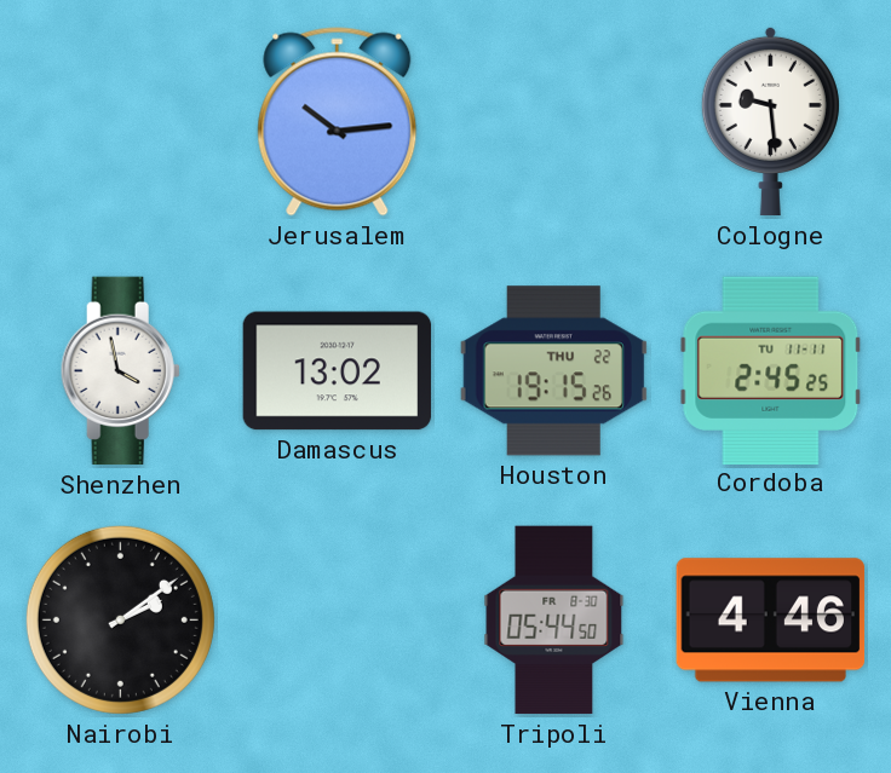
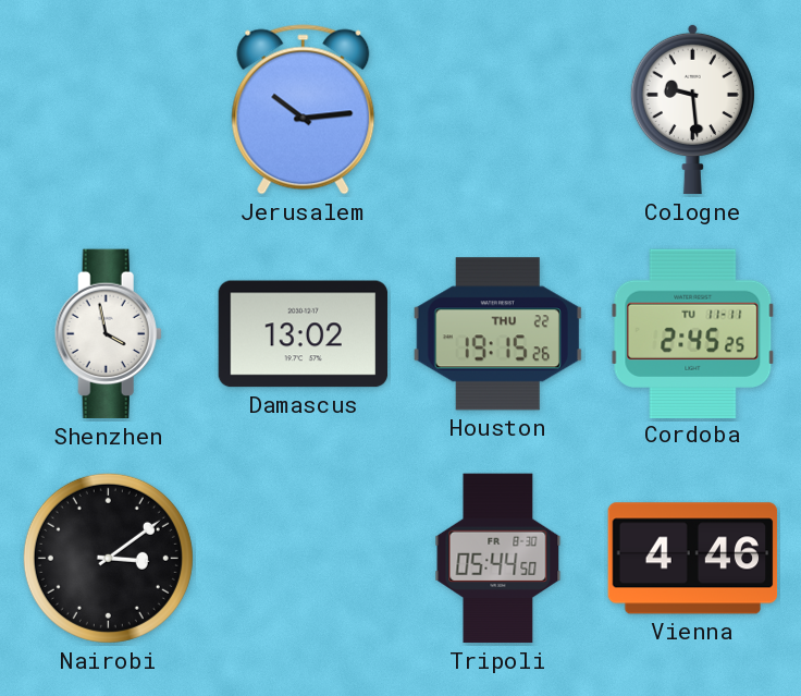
Nairobi: 2:09 -> 3:09
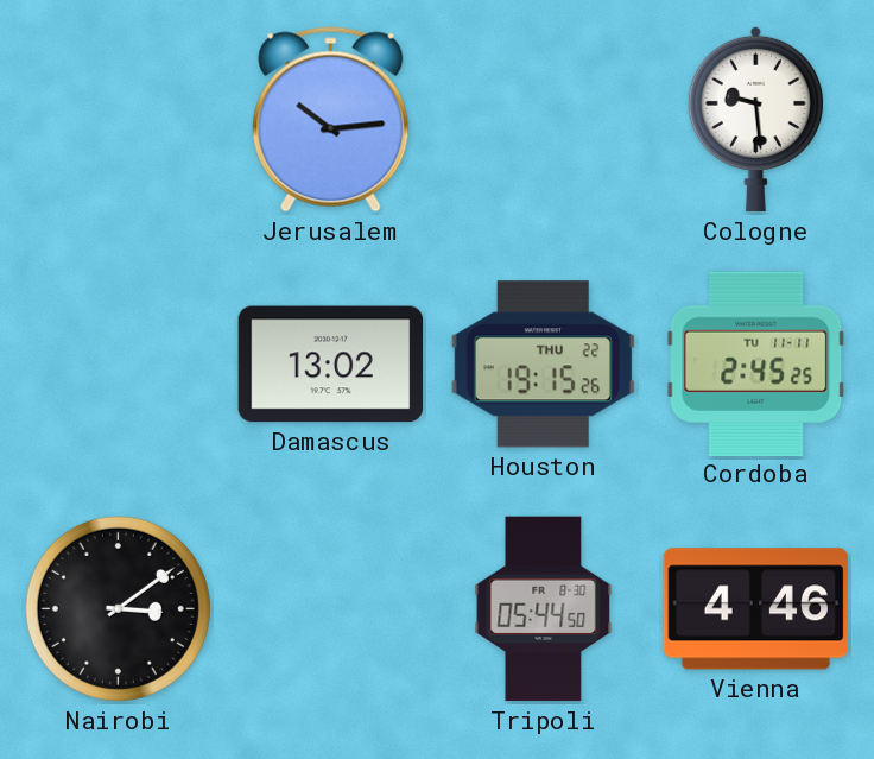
Shenzhen: 3:58 -> none
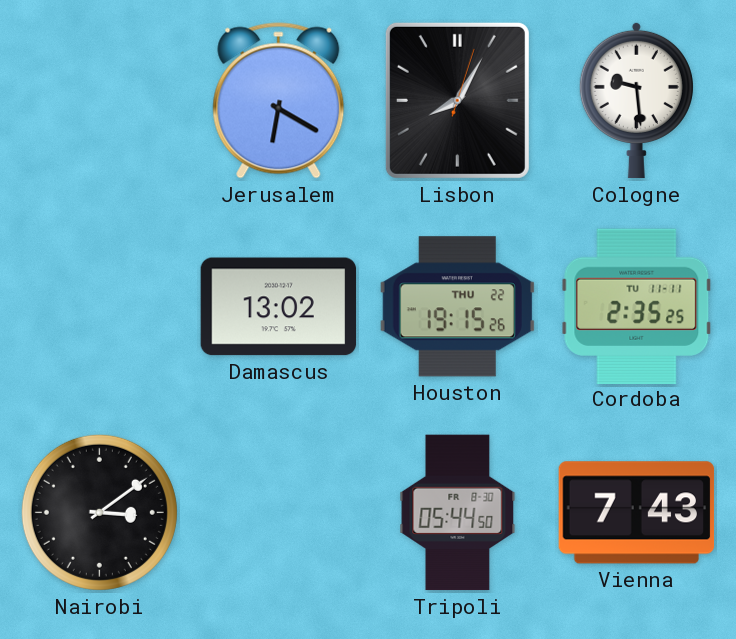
Jerusalem: 10:14 -> 6:20
Lisbon: none -> 8:05
Cordoba: 2:45 -> 2:35
Vienna: 4:46 -> 7:43
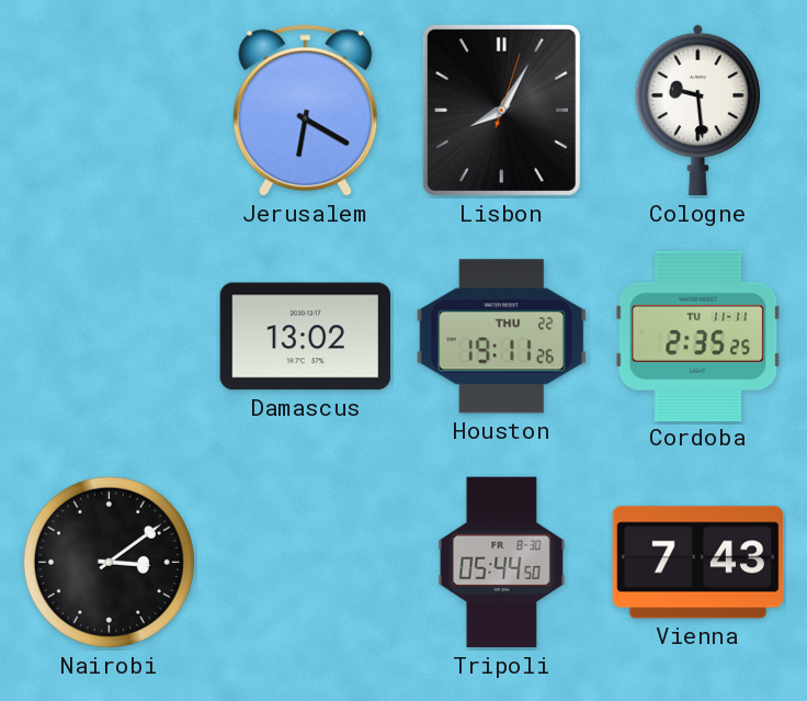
Houston: 19:15 -> 19:11
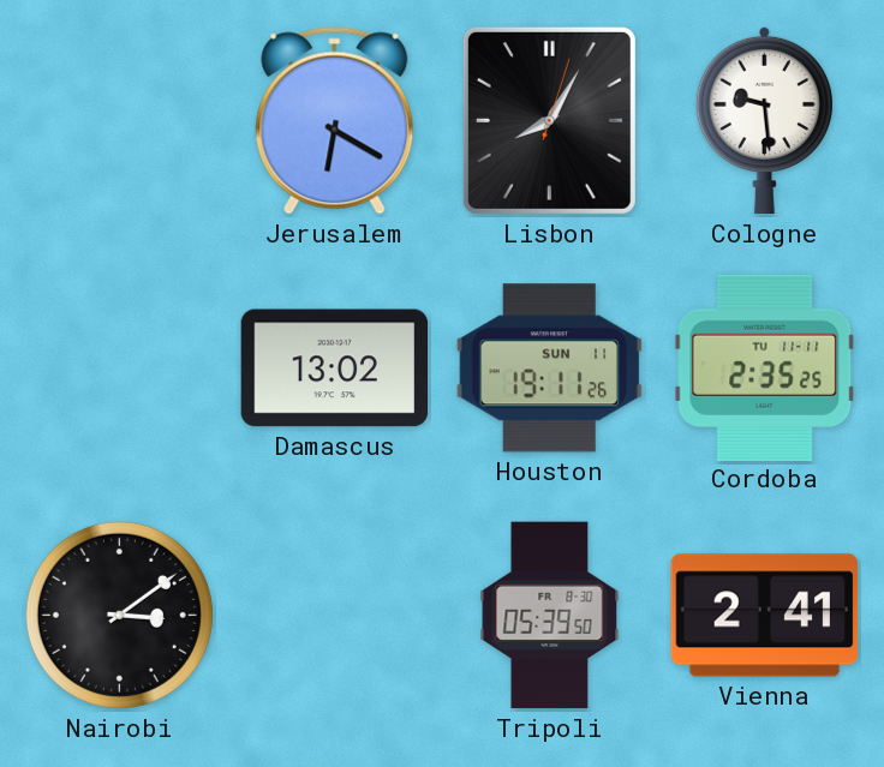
Houston date: THU 22 -> SUN 11
Tripoli: 05:44 -> 05:39
Vienna: 7:43 -> 2:41
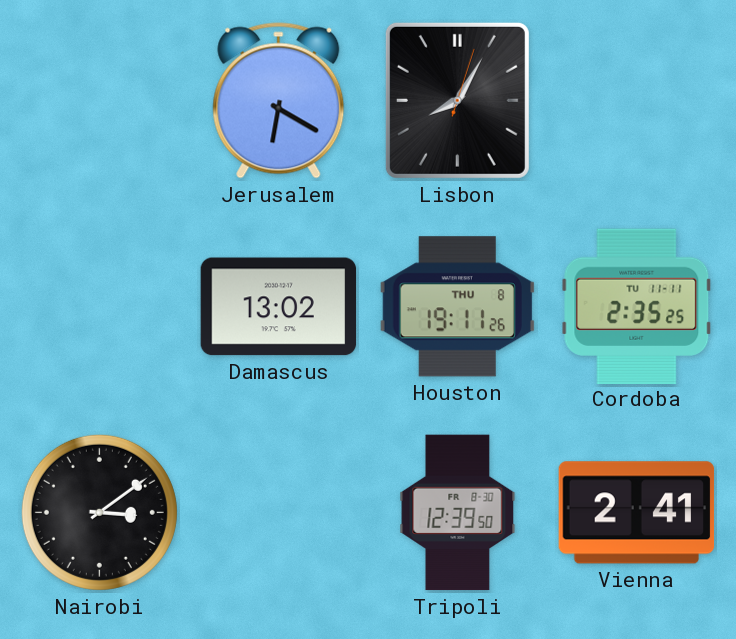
Cologne: 9:29 -> none
Houston date: SUN 11 -> THU 8
Tripoli: 05:39 -> 12:39
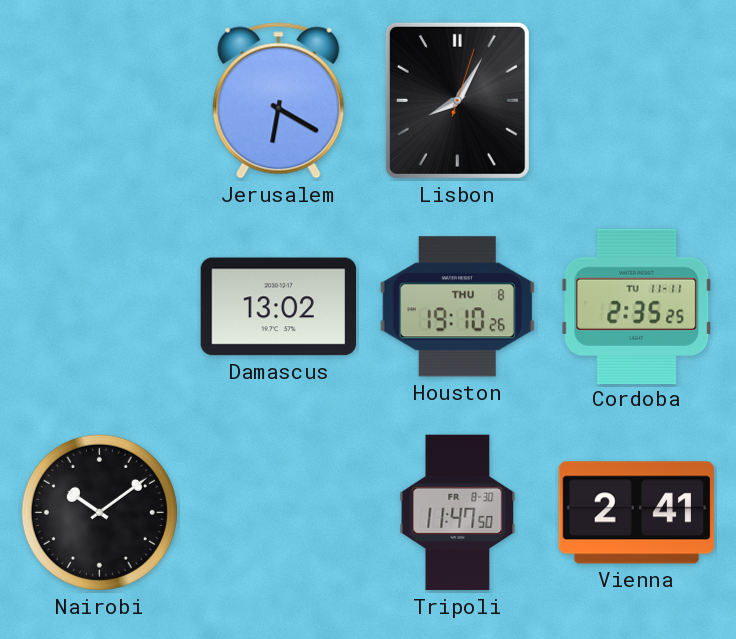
Houston: 19:11 -> 19:10
Nairobi: 3:09 -> 10:09
Tripoli: 12:39 -> 11:47
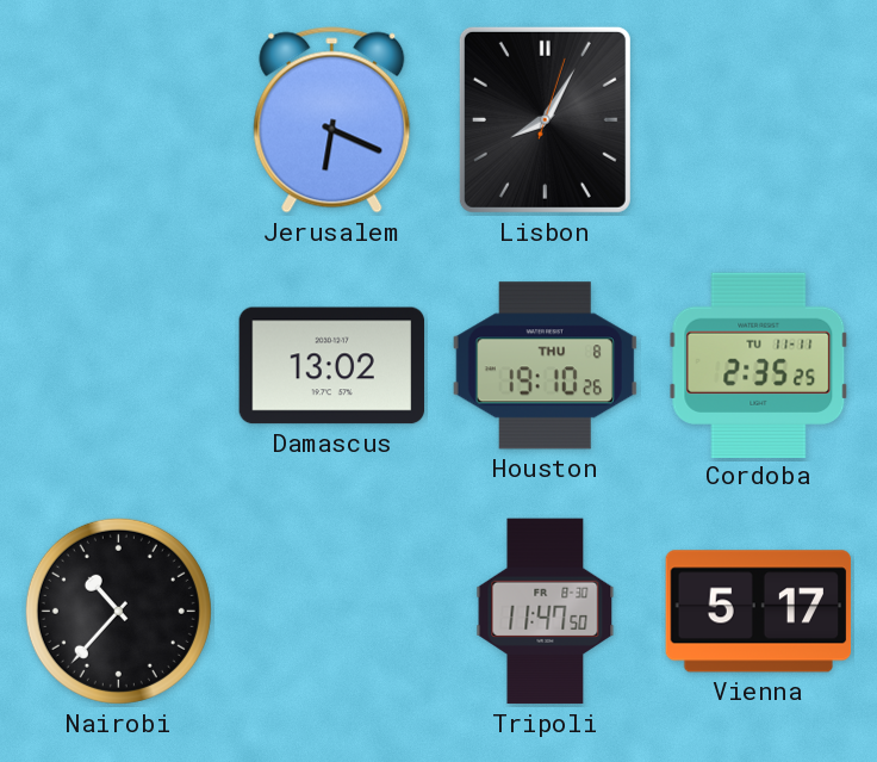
Jerusalem: 6:20 -> 6:19
Nairobi: 10:09 -> 10:37
Vienna: 2:41 -> 5:17
